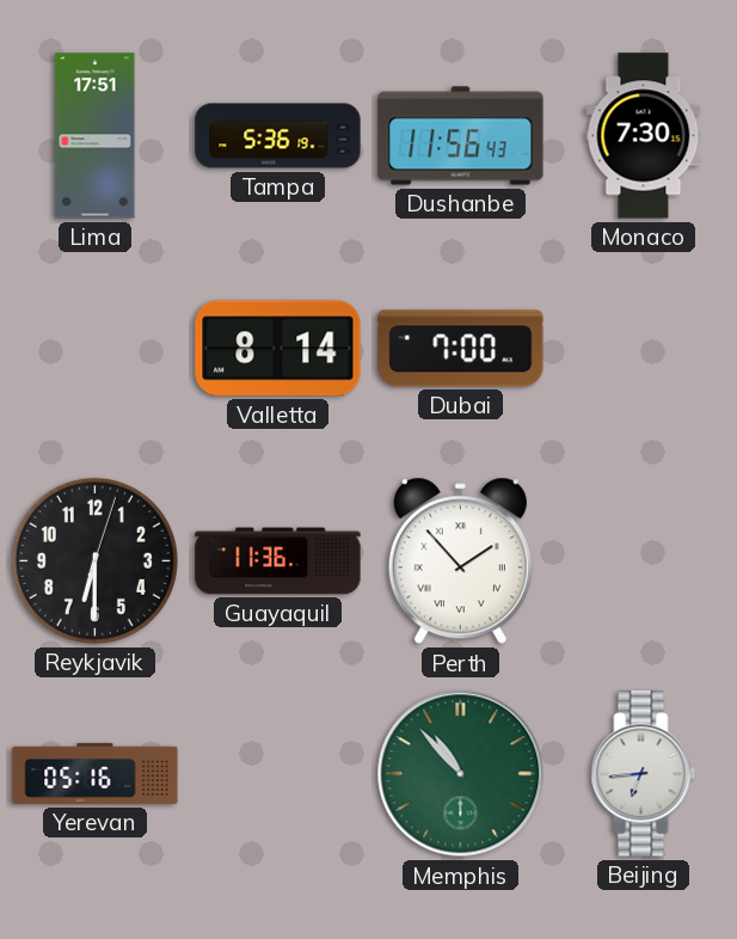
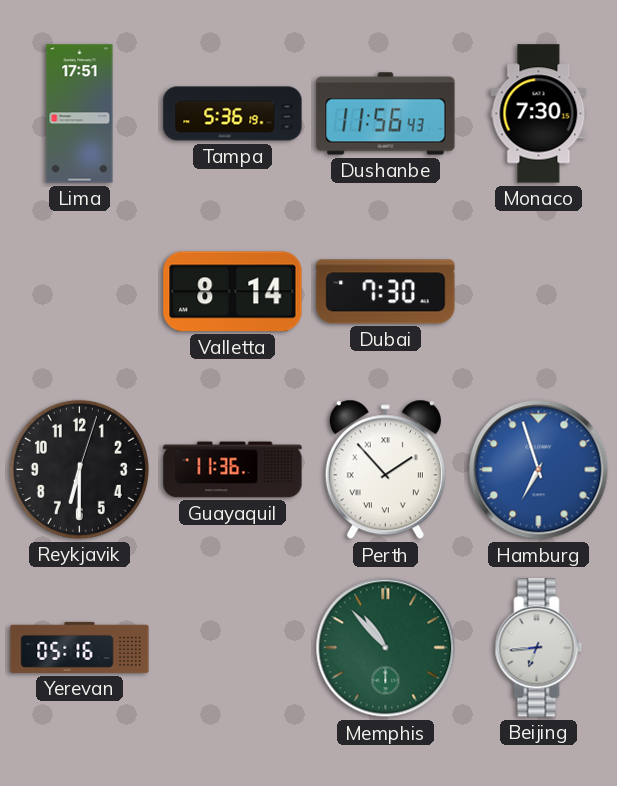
Dubai: 7:00 -> 7:30
Hamburg: none -> 6:57
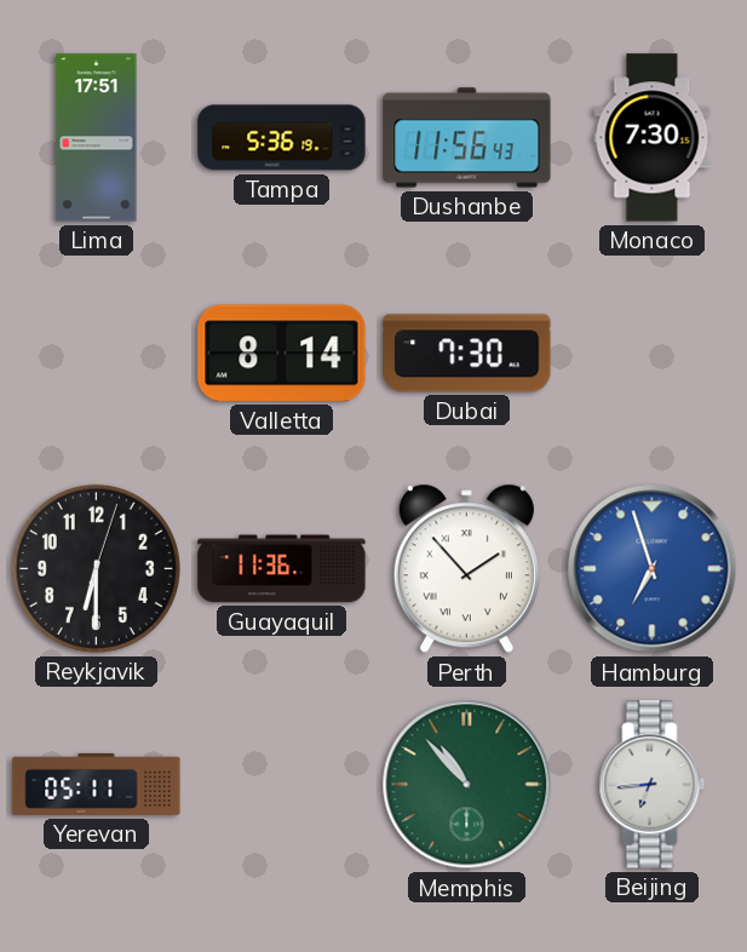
Yerevan: 05:16 -> 05:11
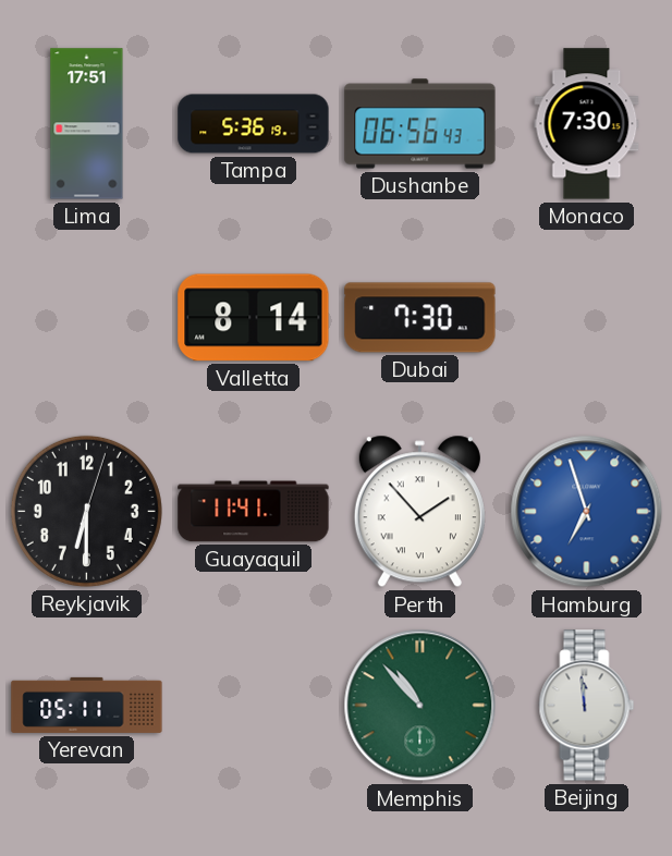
Dushanbe: 11:56 -> 06:56
Guayaquil: 11:36 -> 11:41
Beijing: 6:44 -> 11:59
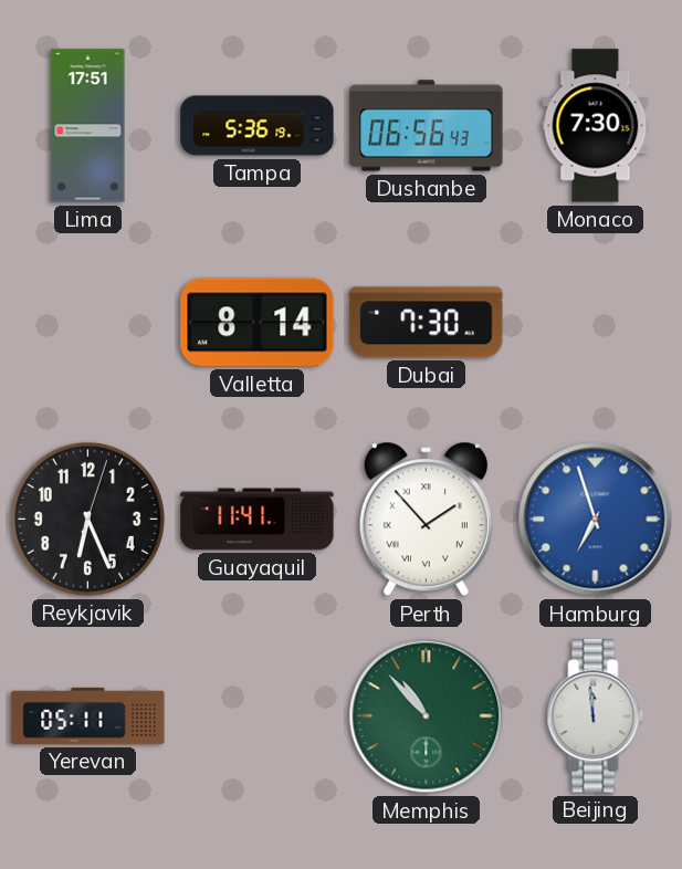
Reykjavik: 6:30 -> 6:26
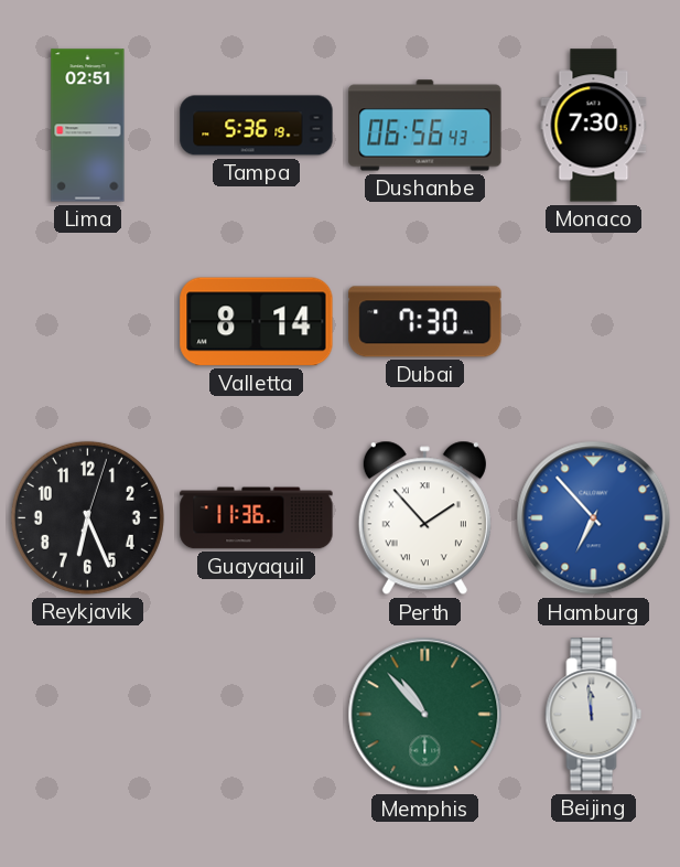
Lima: 17:51 -> 02:51
Guayaquil: 11:41 -> 11:36
Hamburg: 6:57 -> 6:53
Yerevan: 05:11 -> none
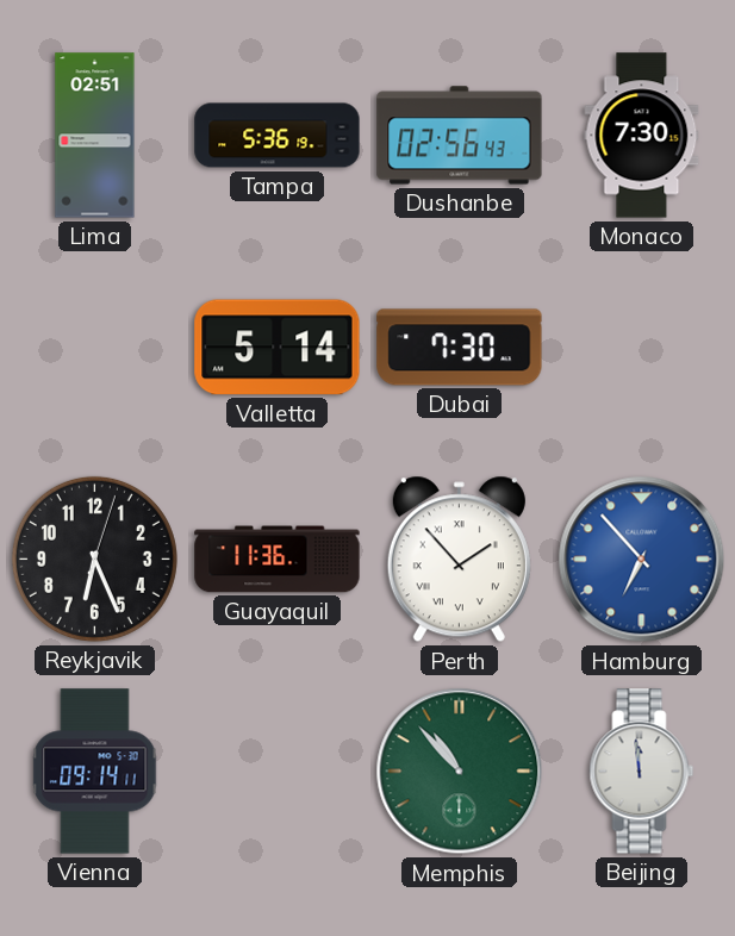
Dushanbe: 06:56 -> 02:56
Valletta: 8:14 -> 5:14
Vienna: none -> 09:14
